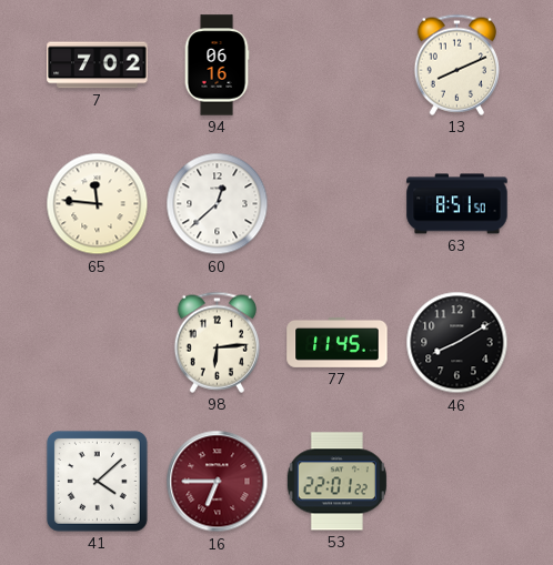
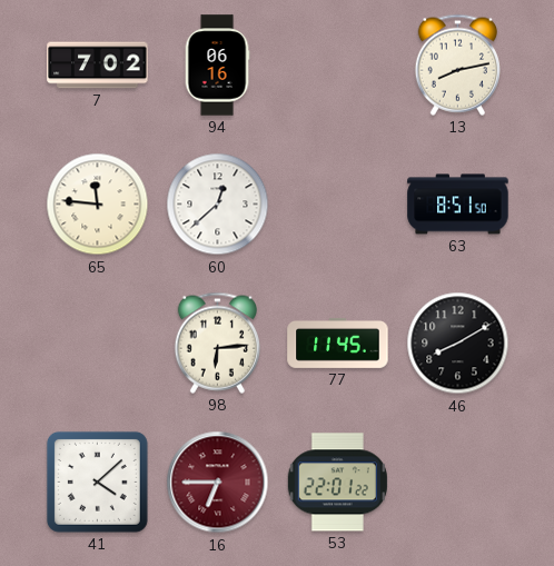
13: 8:11 -> 8:13
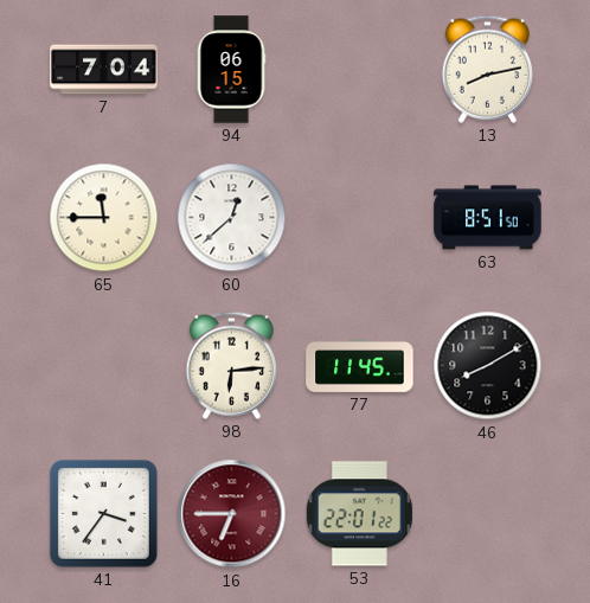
7: 7:02 -> 7:04
94: 06:16 -> 06:15
65: 11:46 -> 11:45
41: 4:08 -> 3:36
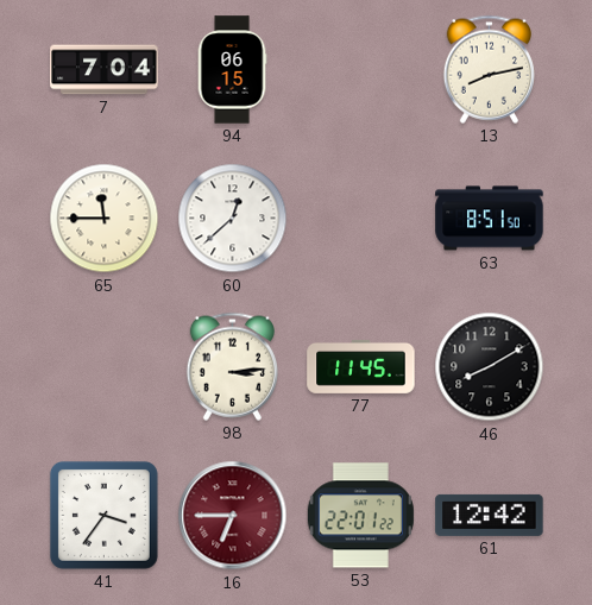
98: 6:14 -> 3:14
61: none -> 12:42
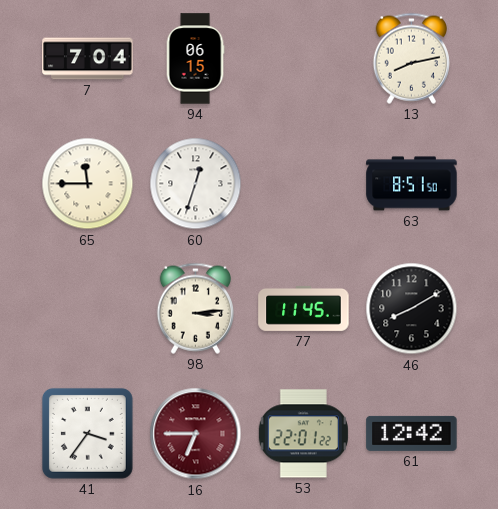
60: 12:38 -> 12:33
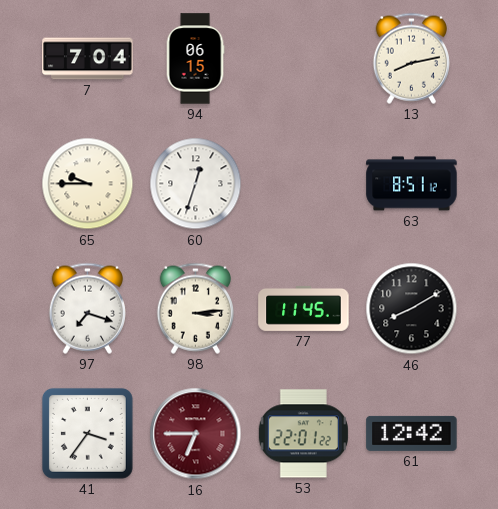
65: 11:45 -> 9:45
63: 8:51:50 -> 8:51:12
97: none -> 7:18
